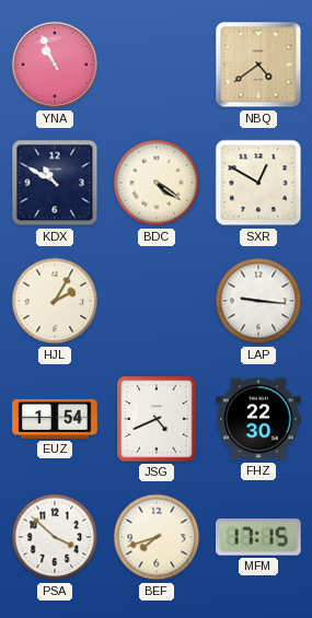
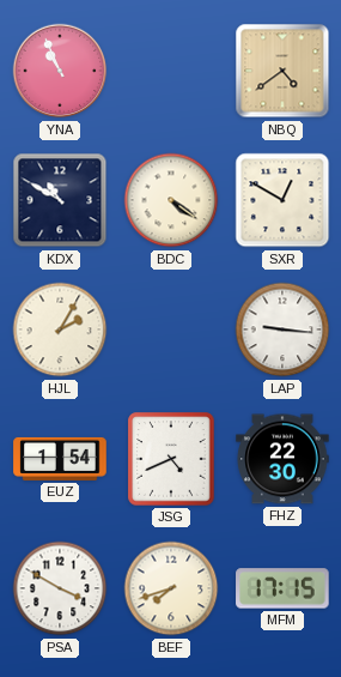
PSA: 3:52 -> 3:50
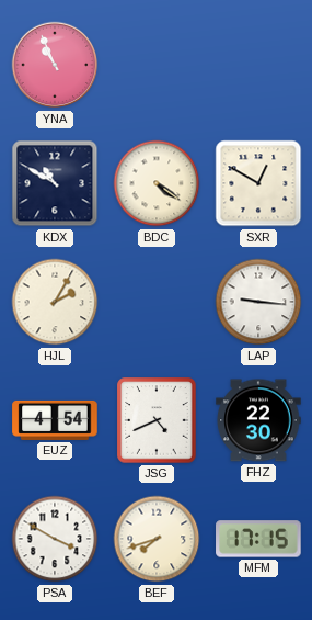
NBQ: 4:39 -> none
EUZ: 1:54 -> 4:54
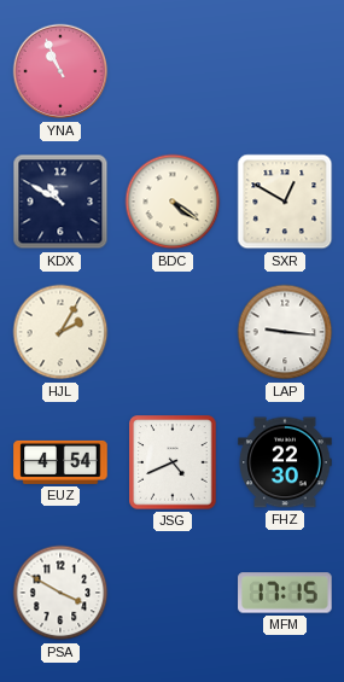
BEF: 7:42 -> none
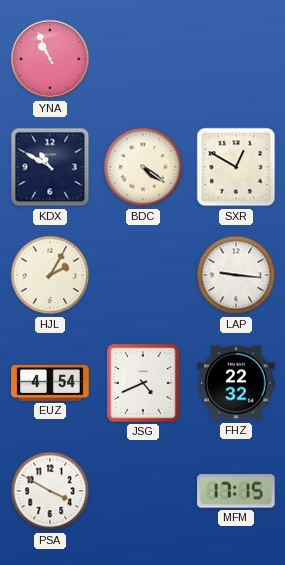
FHZ: 22:30 -> 22:32
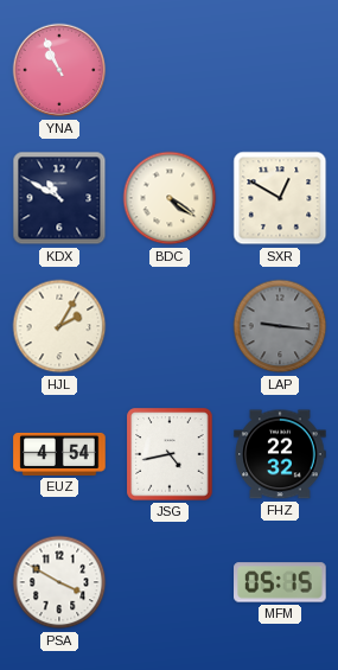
LAP dial: white -> grey
JSG: 4:41 -> 4:43
MFM: 17:15 -> 05:15
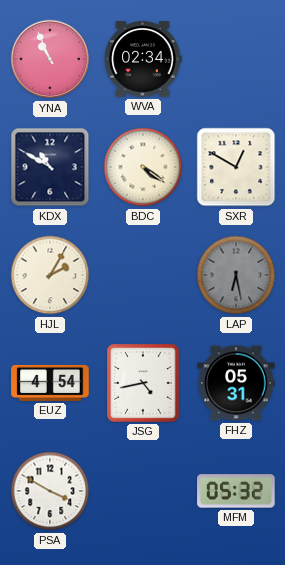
WVA: none -> 02:34
LAP: 9:16 -> 6:28
FHZ: 22:32 -> 05:31
MFM: 05:15 -> 05:32
